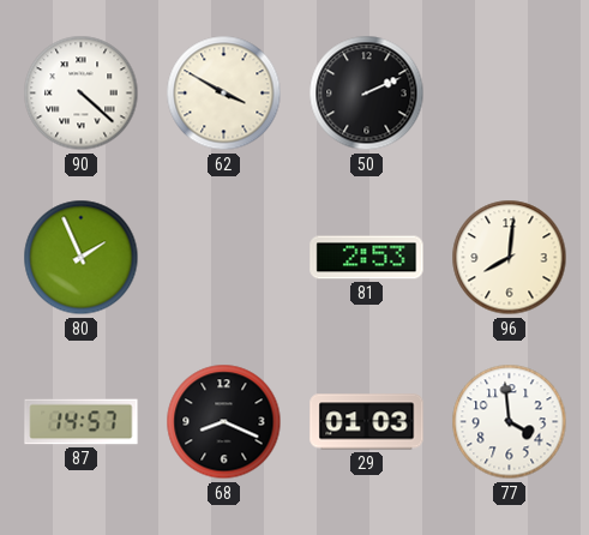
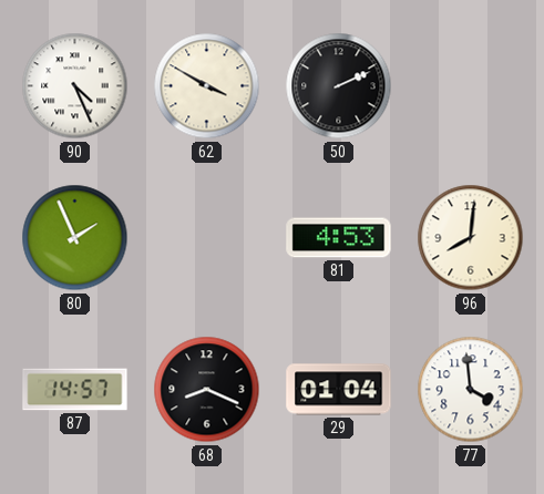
90: 4:22 -> 4:26
81: 2:53 -> 4:53
29: 01:03 -> 01:04
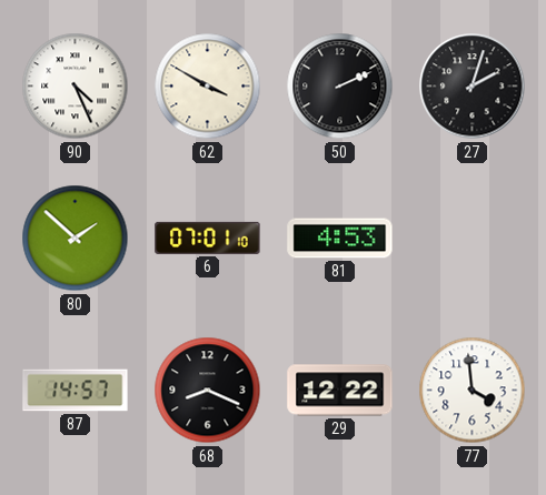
27: none -> 2:03
80: 1:56 -> 1:52
6: none -> 07:01
96: 8:01 -> none
29: 01:04 -> 12:22
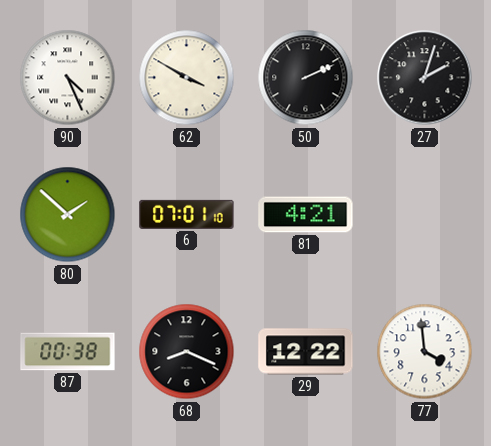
81: 4:53 -> 4:21
87: 14:57 -> 00:38
